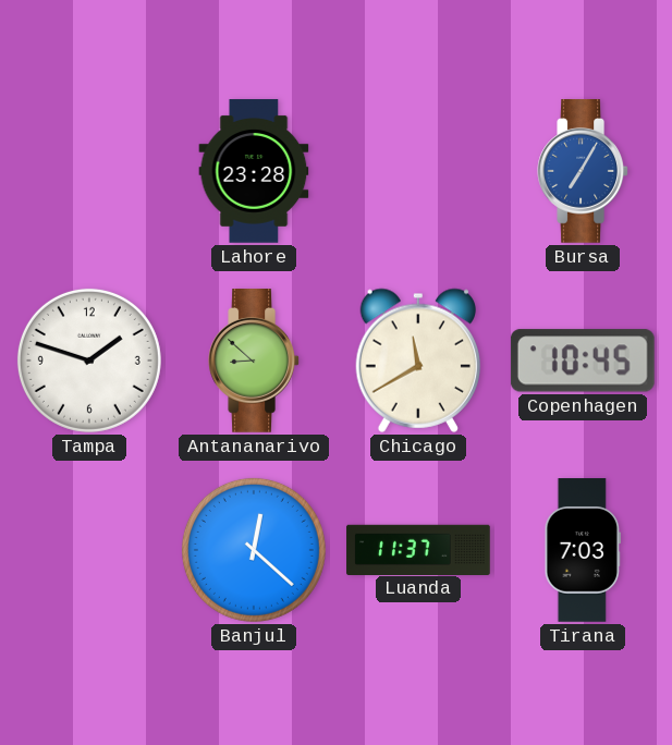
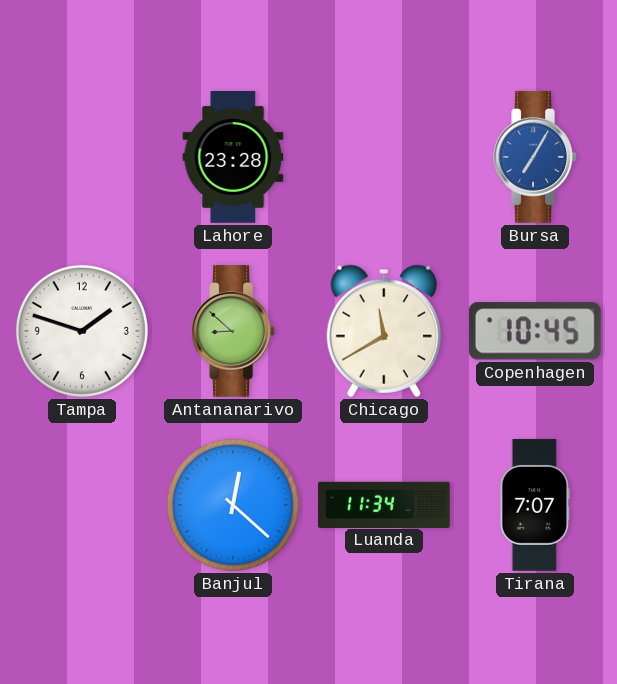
Luanda: 11:37 -> 11:34
Tirana: 7:03 -> 7:07
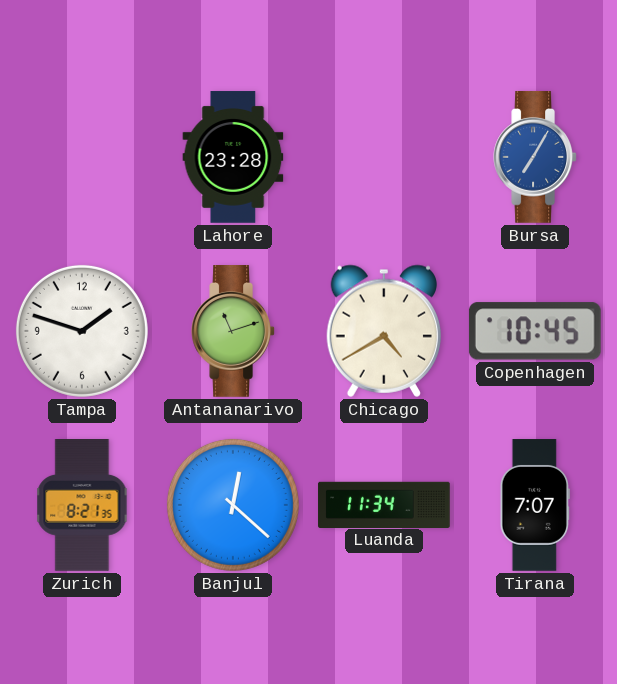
Antananarivo: 8:52 -> 11:12
Chicago: 11:40 -> 4:40
Zurich: none -> 8:21
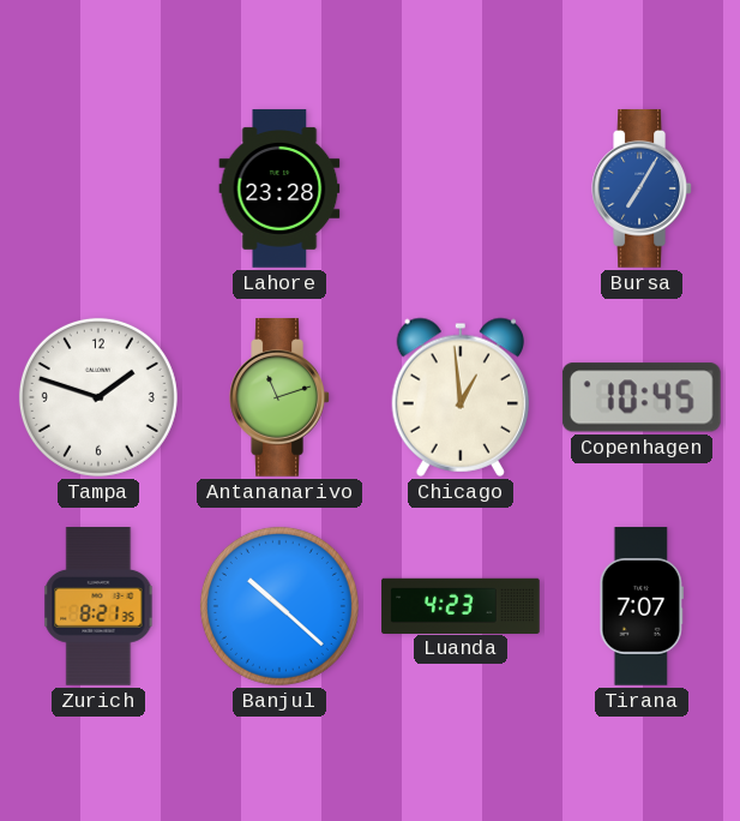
Chicago: 4:40 -> 12:59
Banjul: 12:22 -> 10:22
Luanda: 11:34 -> 4:23
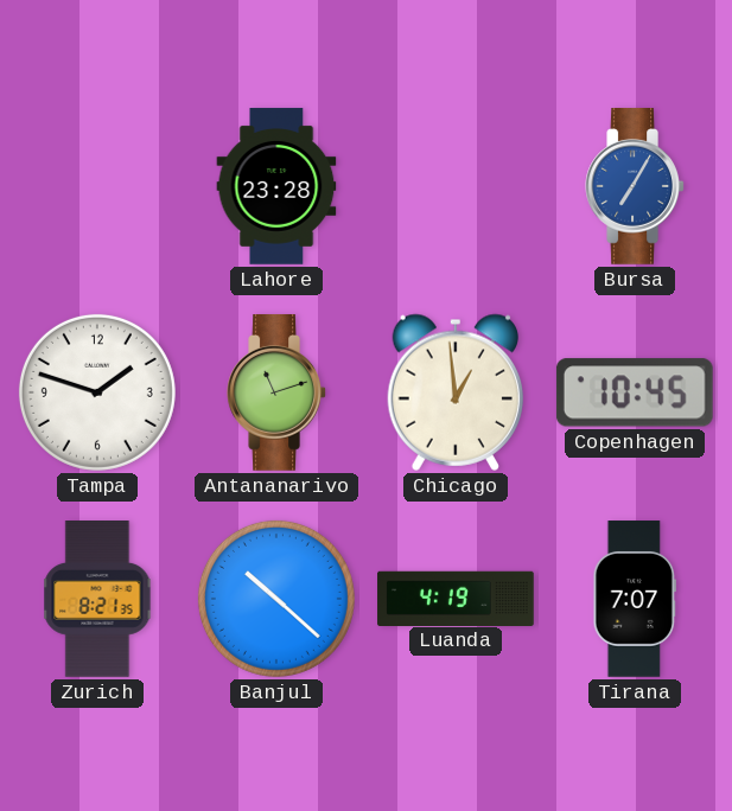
Luanda: 4:23 -> 4:19
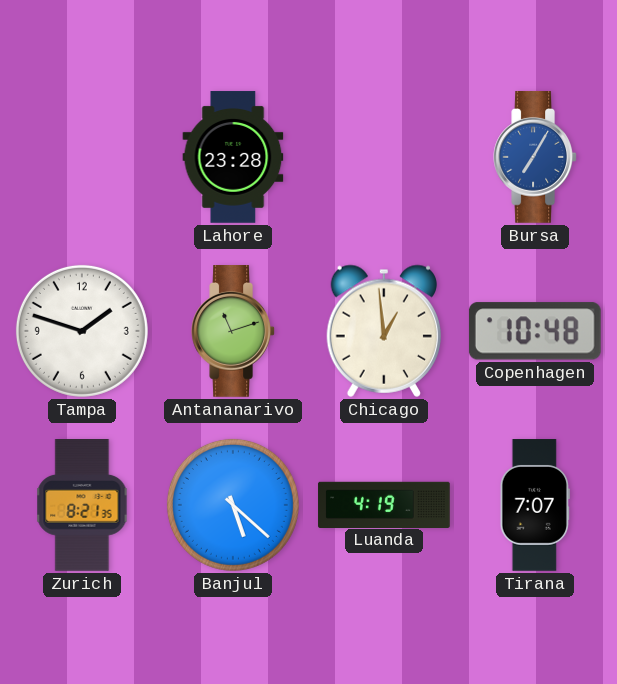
Copenhagen: 10:45 -> 10:48
Banjul: 10:22 -> 5:22
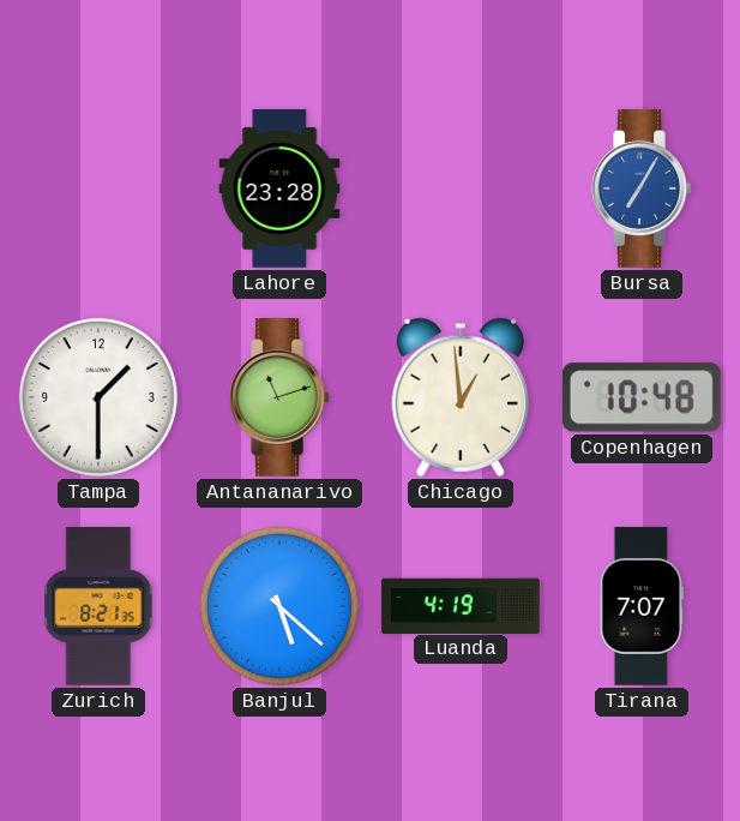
Tampa: 1:48 -> 1:30
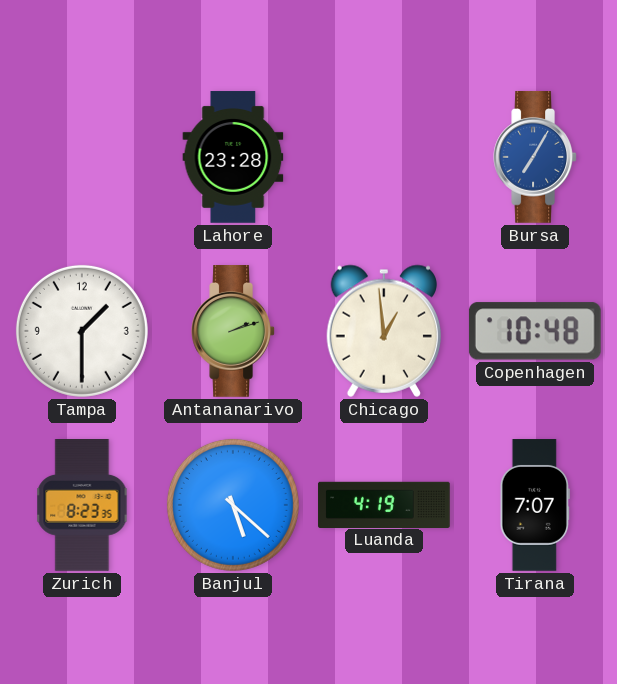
Antananarivo: 11:12 -> 2:12
Zurich: 8:21 -> 8:23
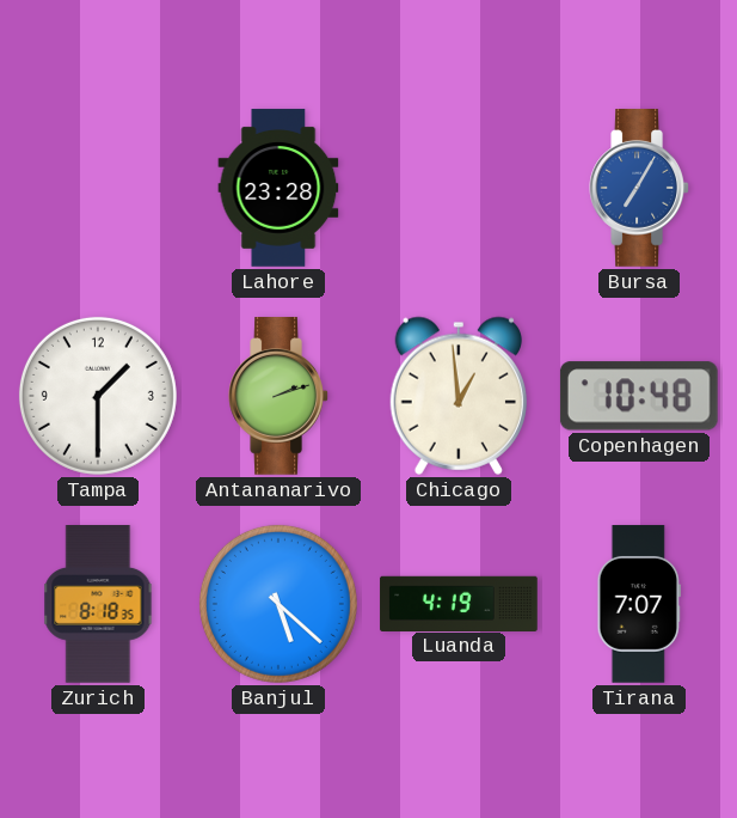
Zurich: 8:23 -> 8:18
